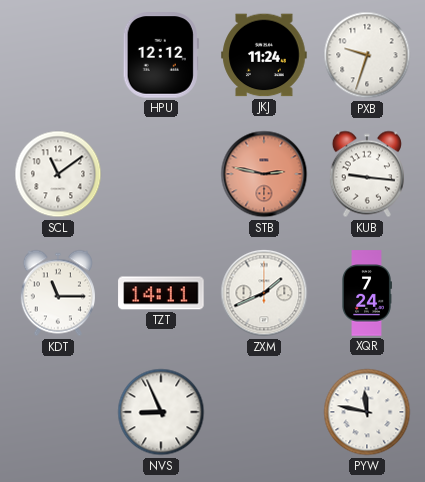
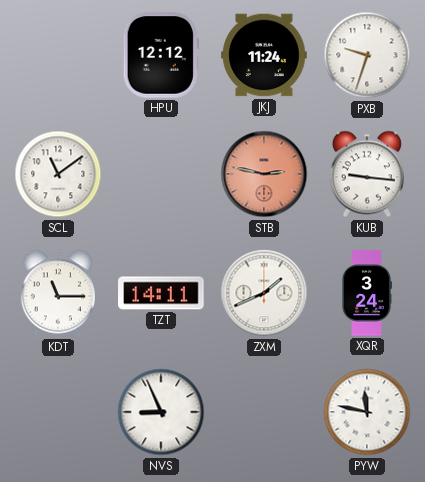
XQR: 7:24 -> 3:24
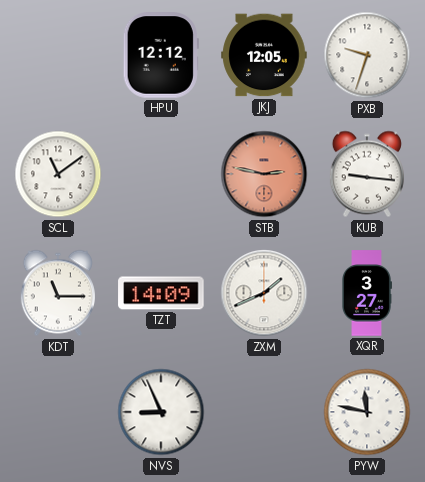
JKJ: 11:24 -> 12:05
TZT: 14:11 -> 14:09
XQR: 3:24 -> 3:27
